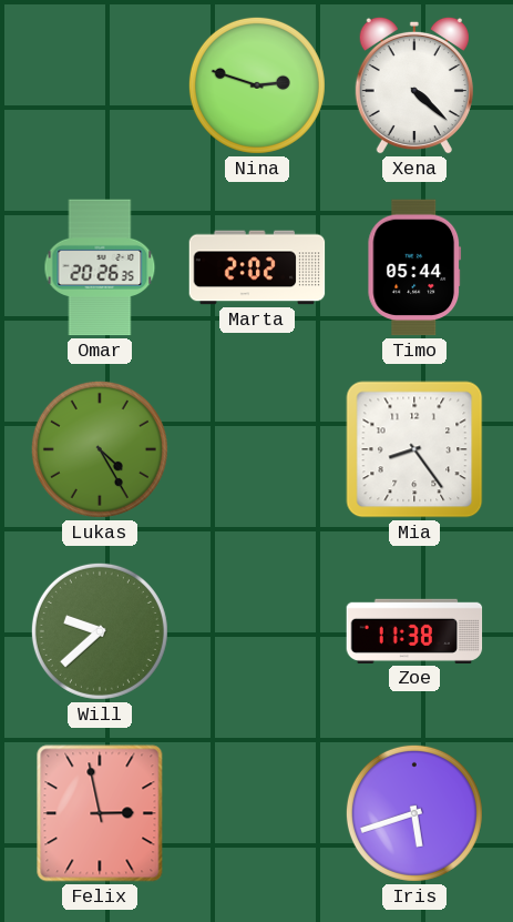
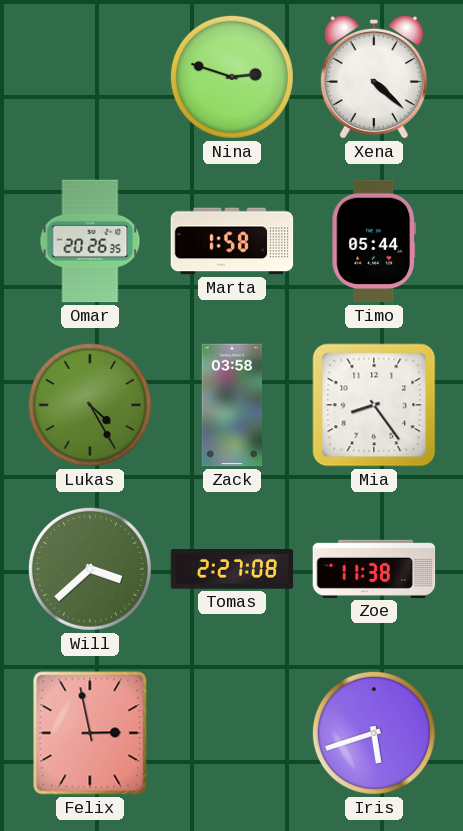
Marta: 2:02 -> 1:58
Zack: none -> 03:58
Will: 9:38 -> 3:38
Tomas: none -> 2:27
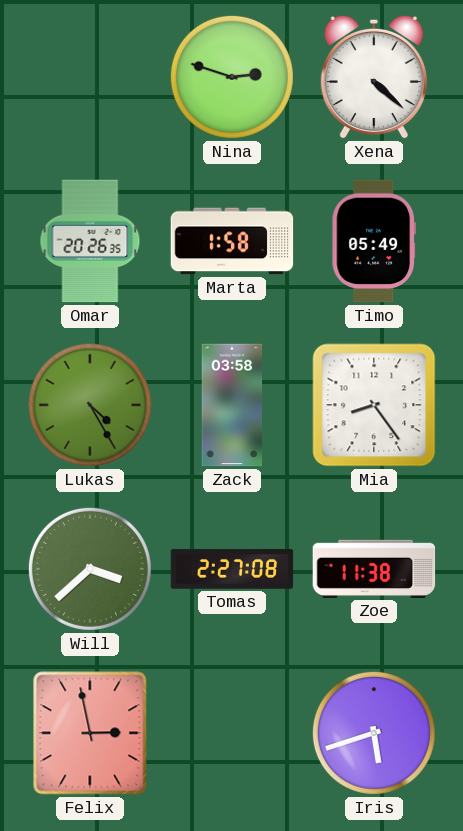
Timo: 05:44 -> 05:49
